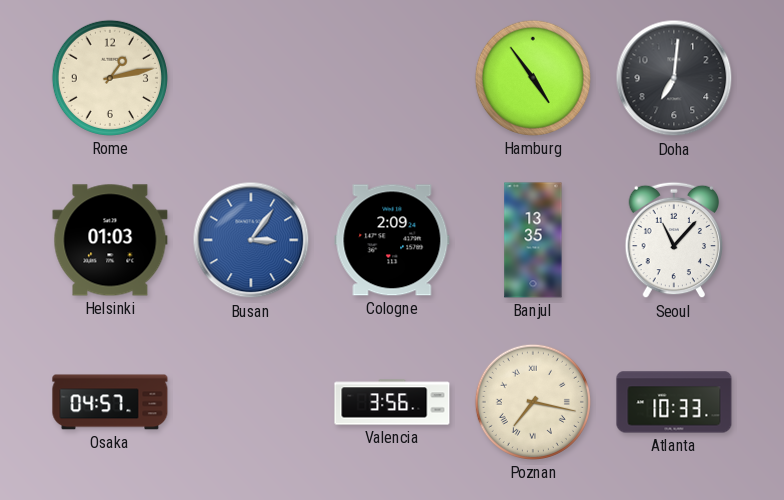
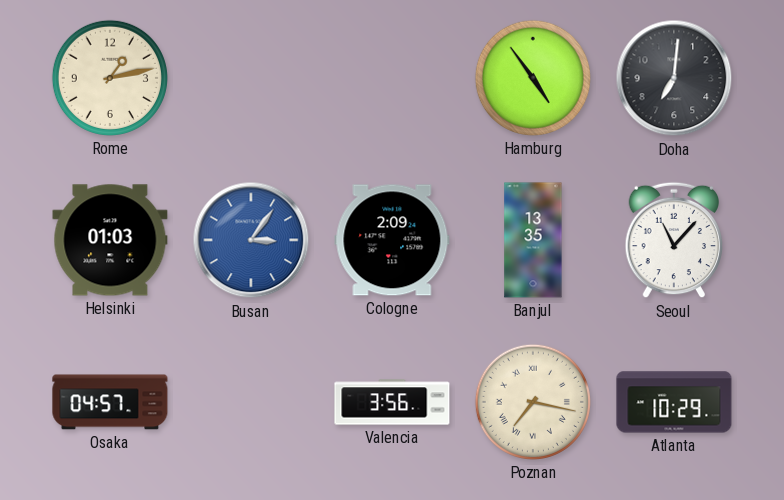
Atlanta: 10:33 -> 10:29
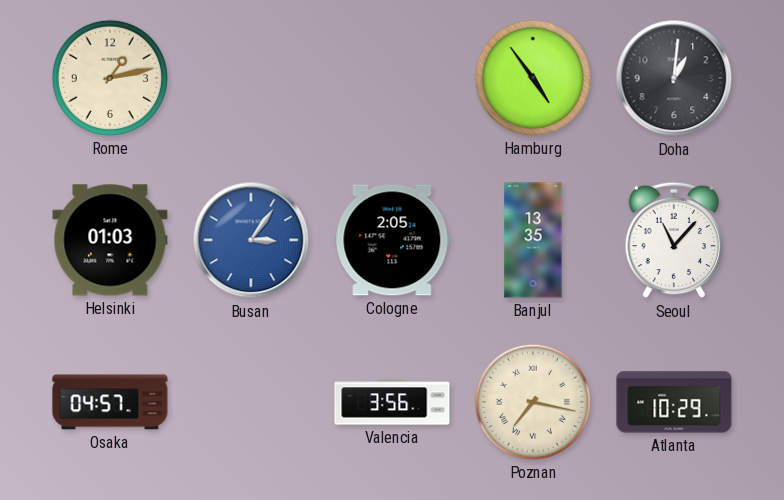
Doha: 7:01 -> 1:01
Cologne: 2:09 -> 2:05
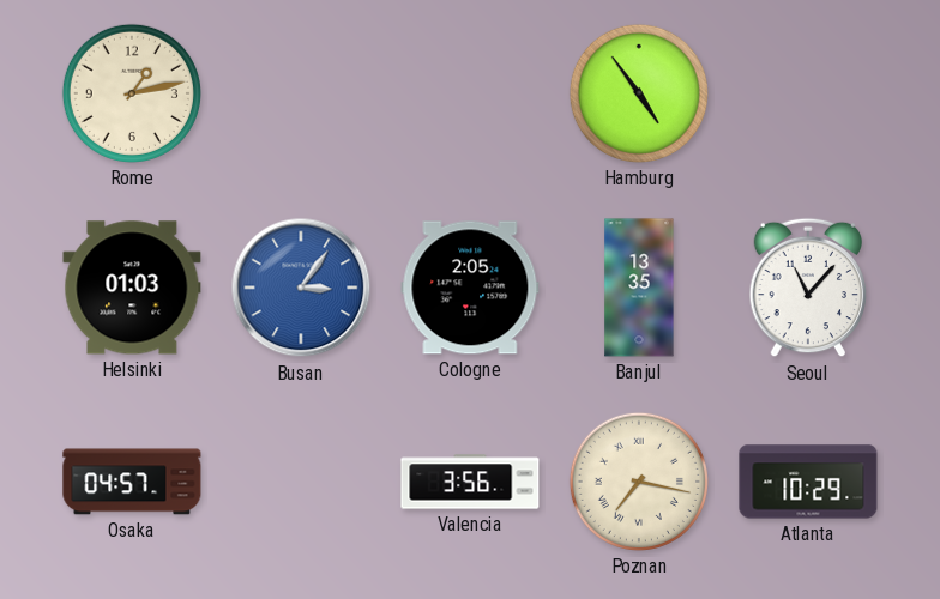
Doha: 1:01 -> none
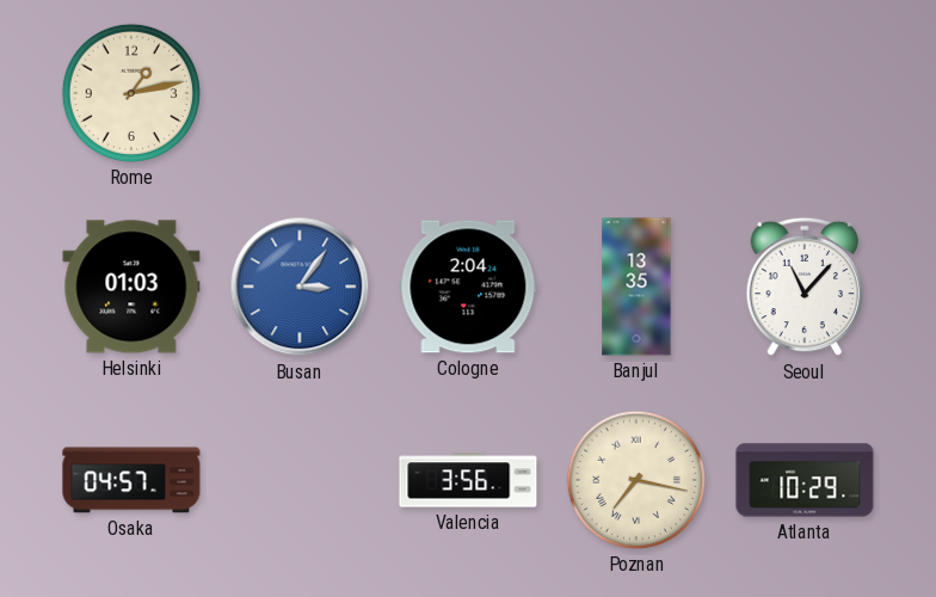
Hamburg: 4:54 -> none
Cologne: 2:05 -> 2:04
